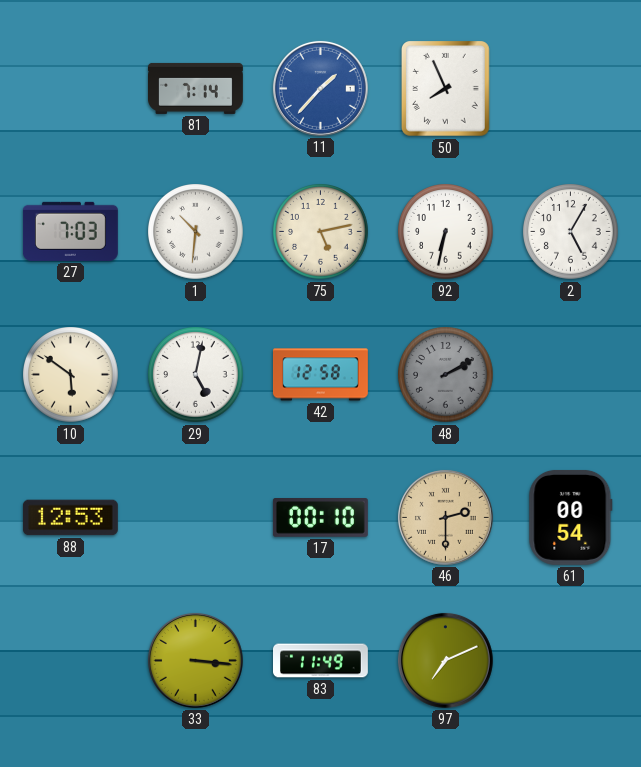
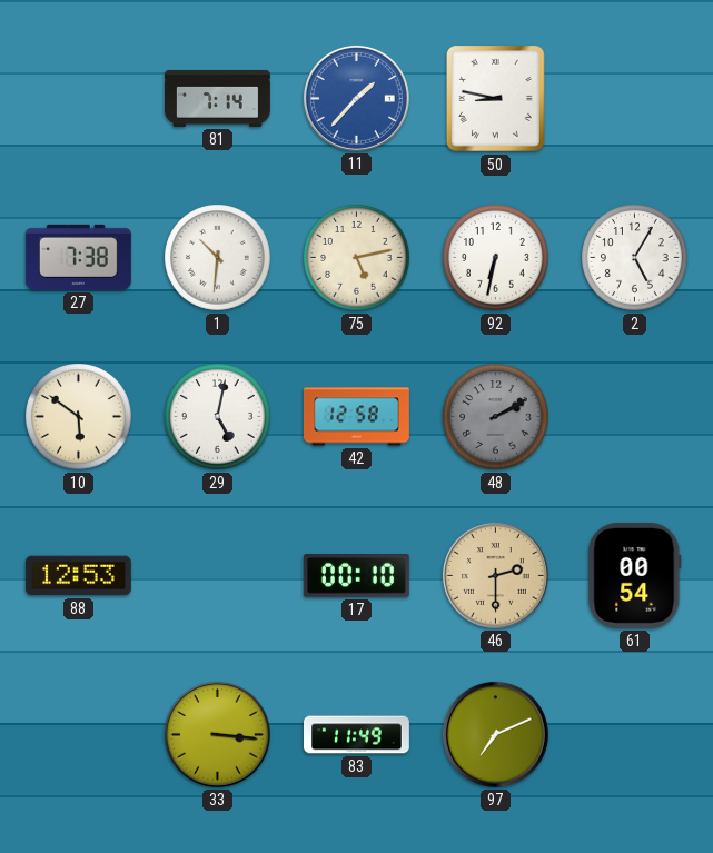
50: 7:56 -> 8:47
27: 7:03 -> 7:38
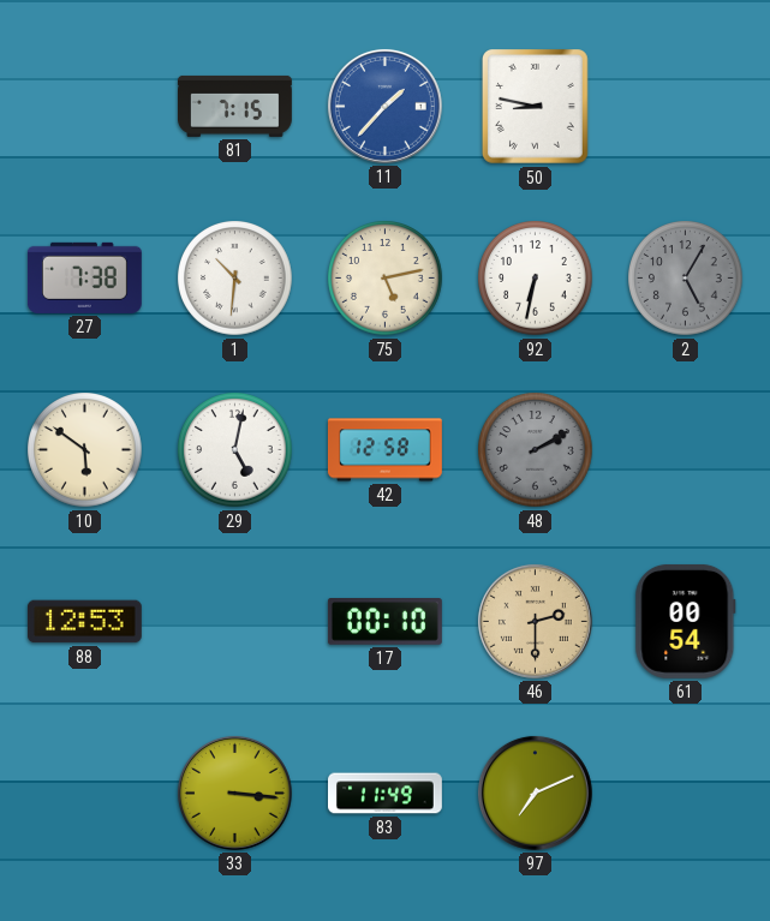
81: 7:14 -> 7:15
2 dial: white -> grey
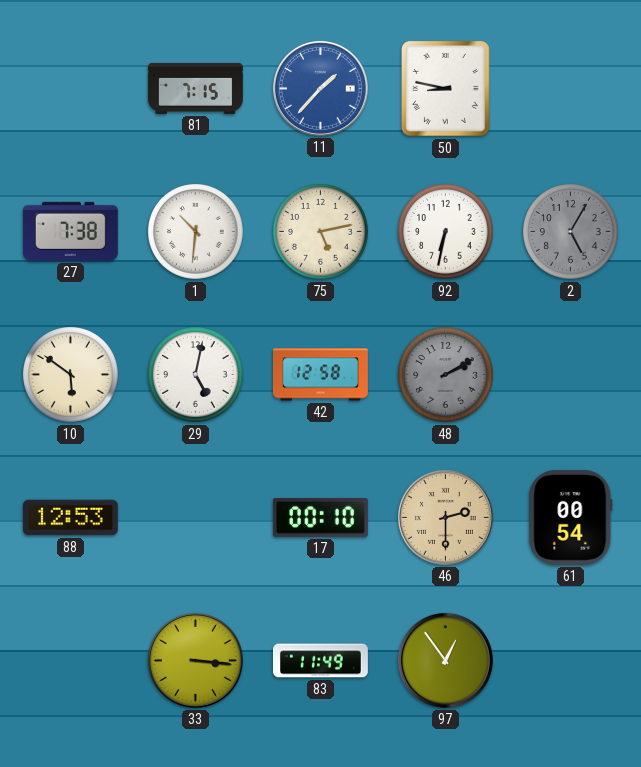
97: 7:11 -> 12:54
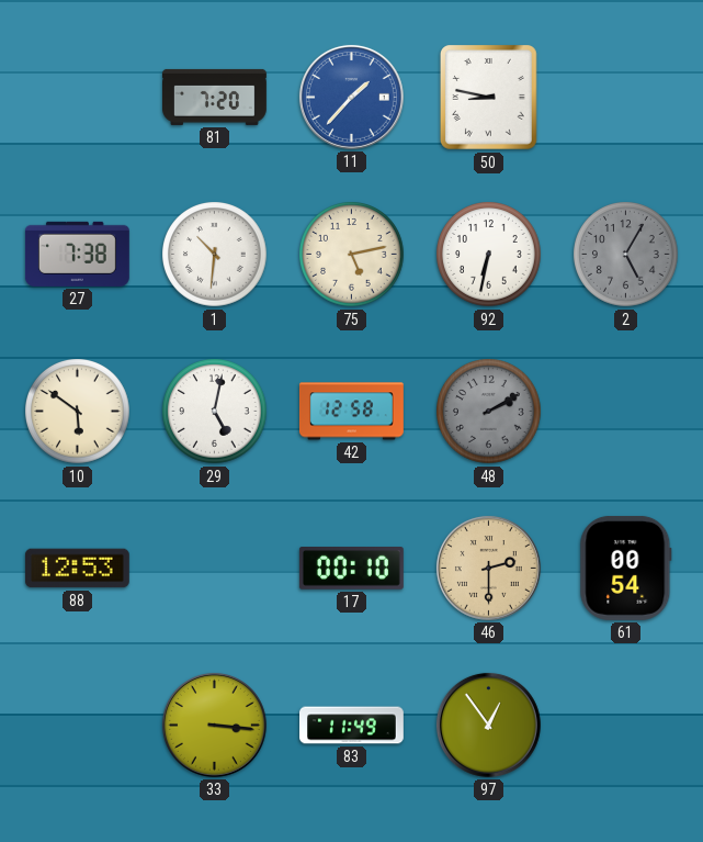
81: 7:15 -> 7:20
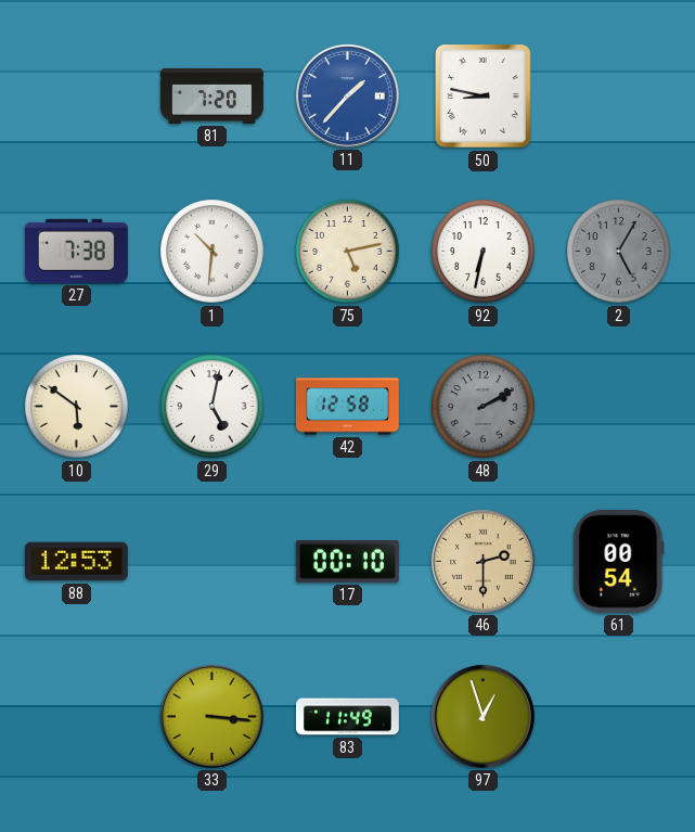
97: 12:54 -> 12:57
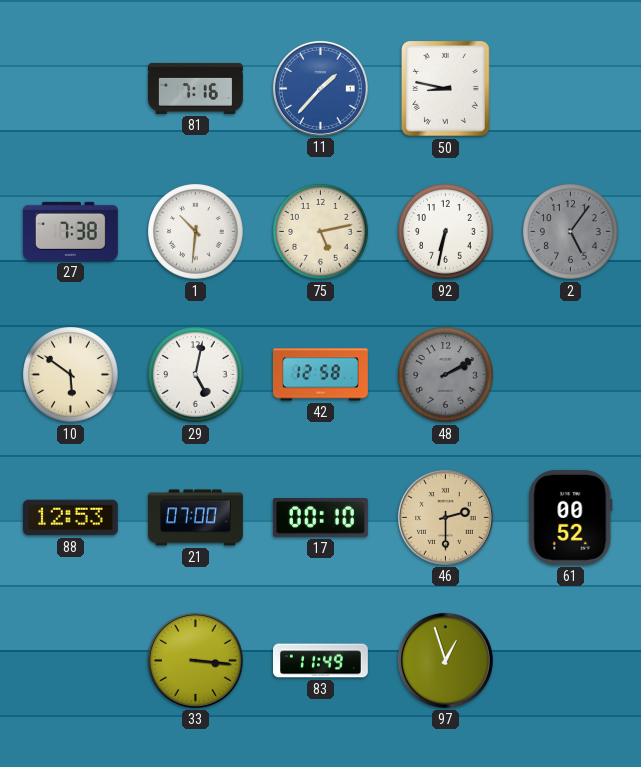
81: 7:20 -> 7:16
2: 5:05 -> 5:06
21: none -> 07:00
61: 00:54 -> 00:52
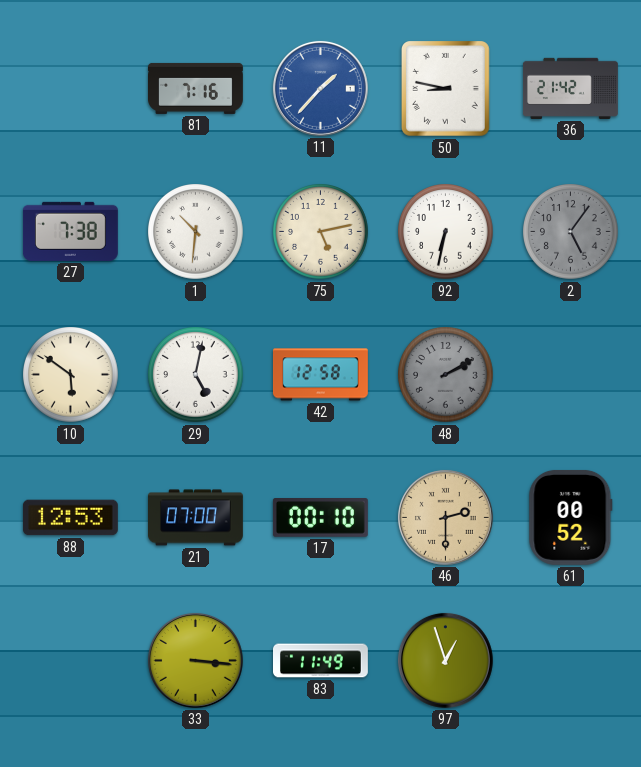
36: none -> 21:42
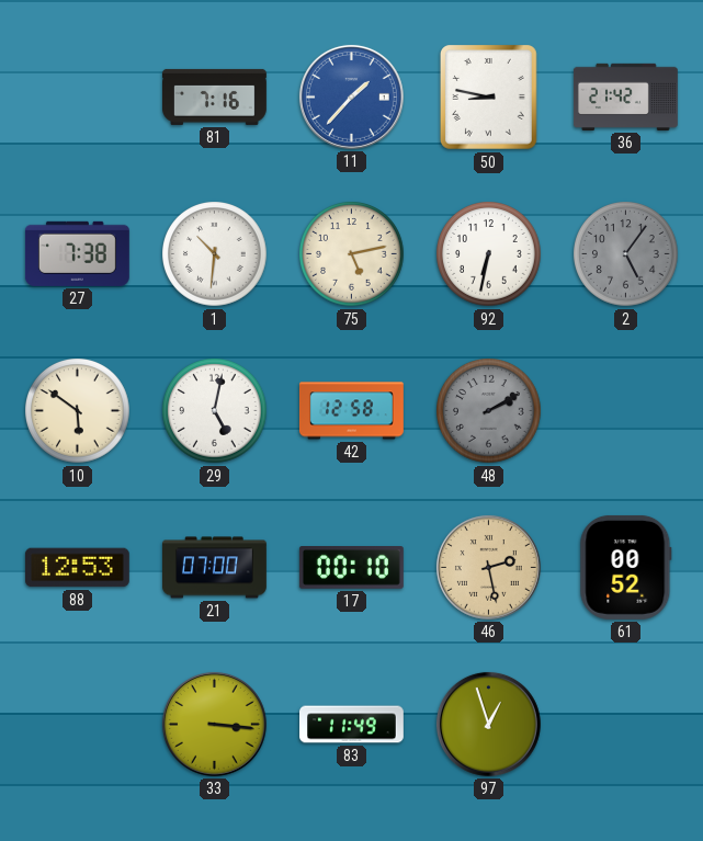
46: 2:30 -> 2:28
